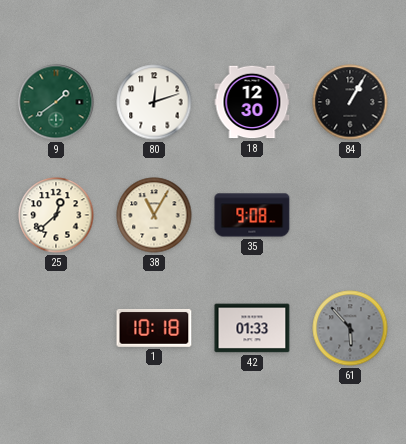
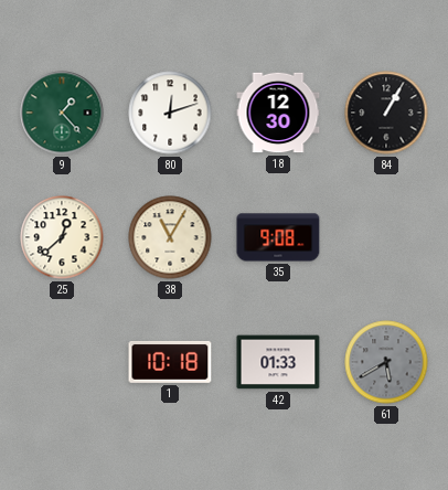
9: 1:39 -> 1:23
61: 5:53 -> 5:40
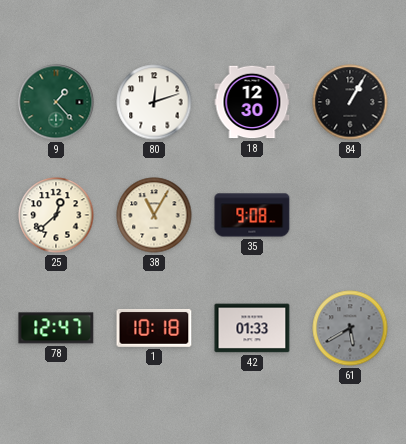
78: none -> 12:47
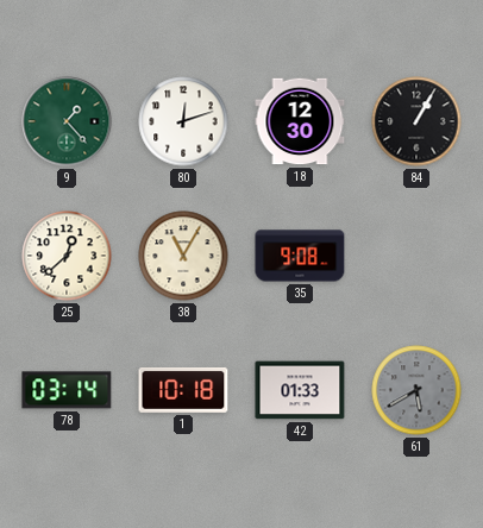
78: 12:47 -> 03:14
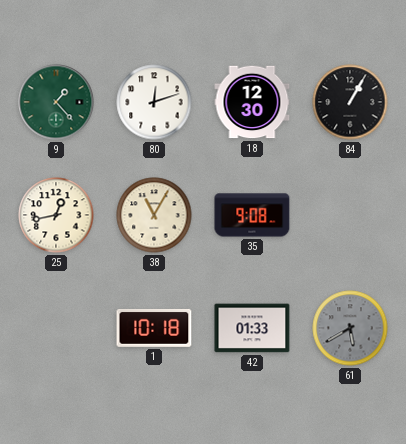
25: 12:38 -> 12:43
78: 03:14 -> none
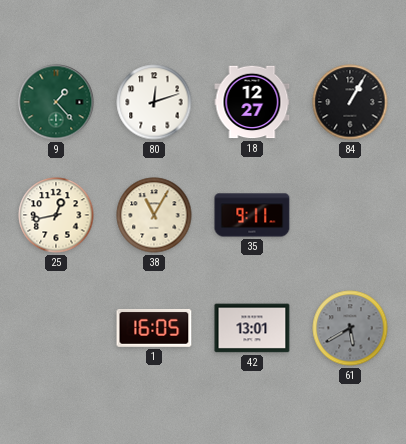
18: 12:30 -> 12:27
35: 9:08 -> 9:11
1: 10:18 -> 16:05
42: 01:33 -> 13:01
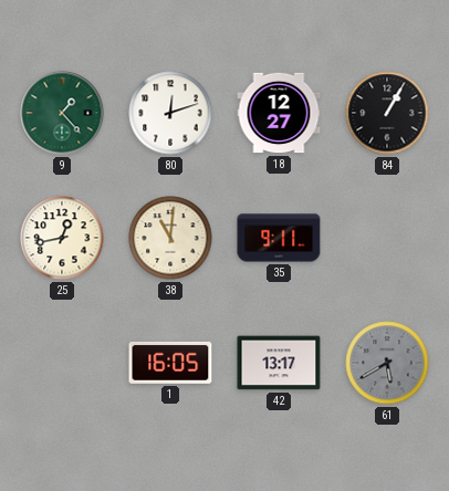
38: 11:05 -> 11:01
42: 13:01 -> 13:17
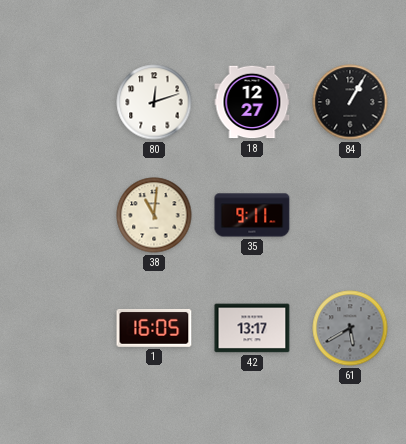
9: 1:23 -> none
25: 12:43 -> none
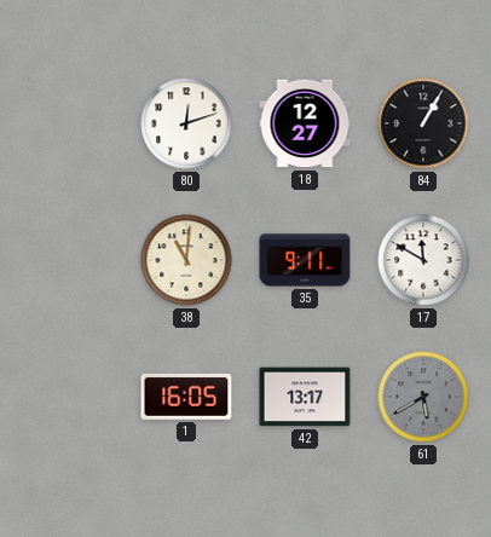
17: none -> 11:50
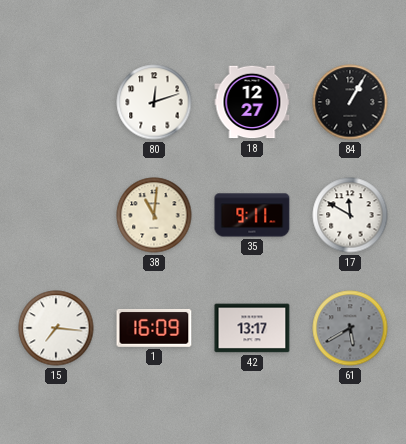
15: none -> 7:16
1: 16:05 -> 16:09
